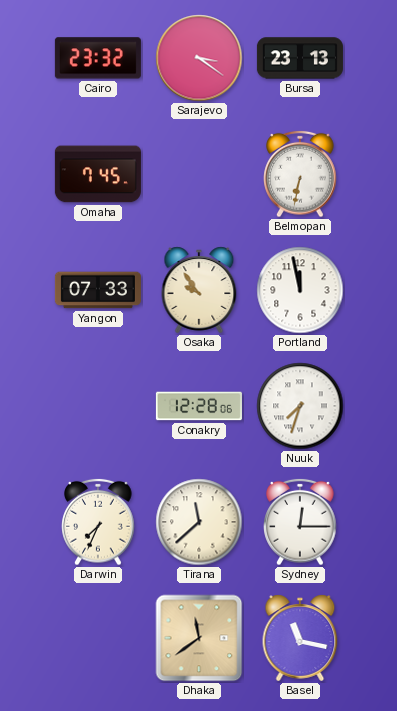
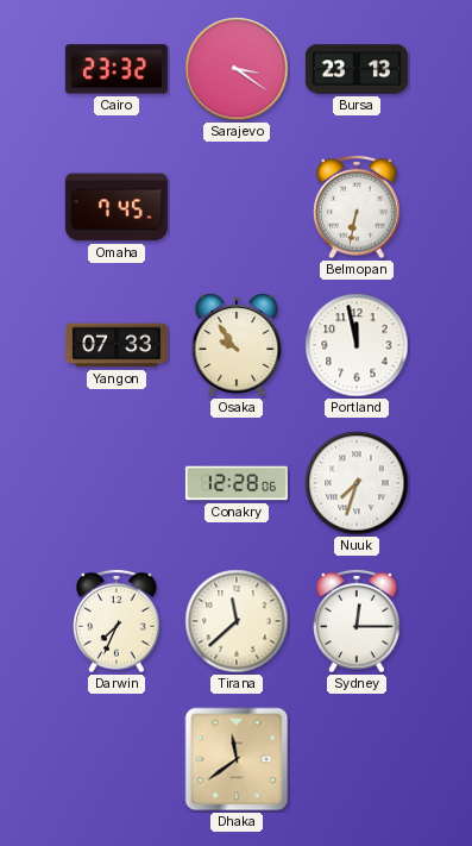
Basel: 11:17 -> none
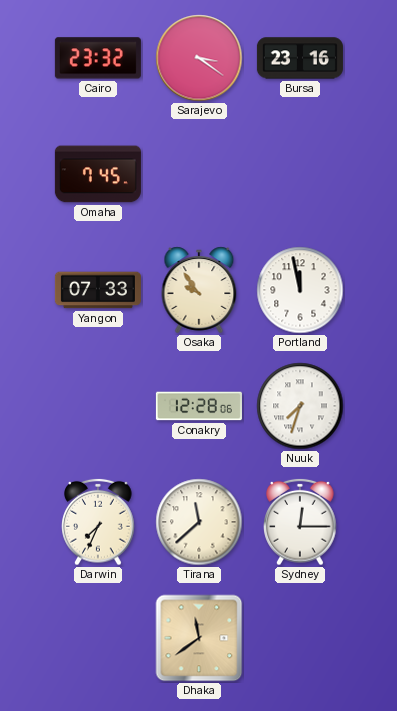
Bursa: 23:13 -> 23:16
Belmopan: 6:32 -> none
